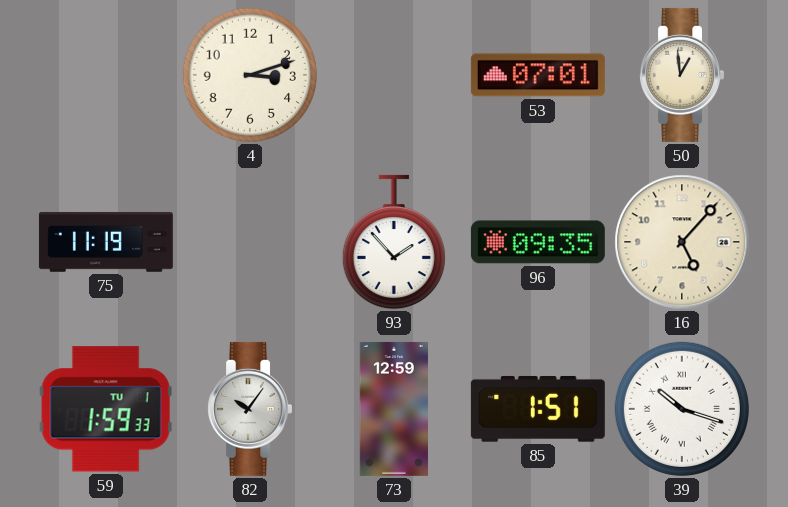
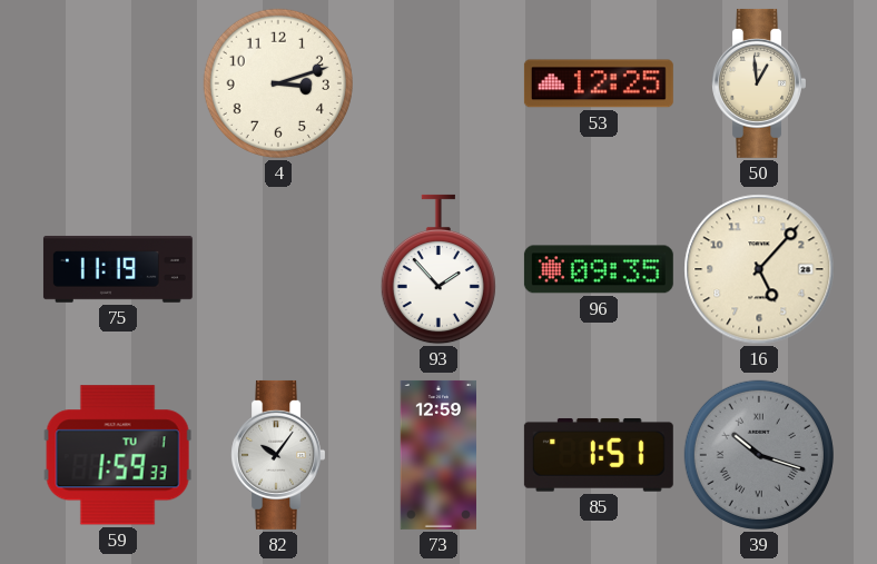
53: 07:01 -> 12:25
39 dial: white -> grey
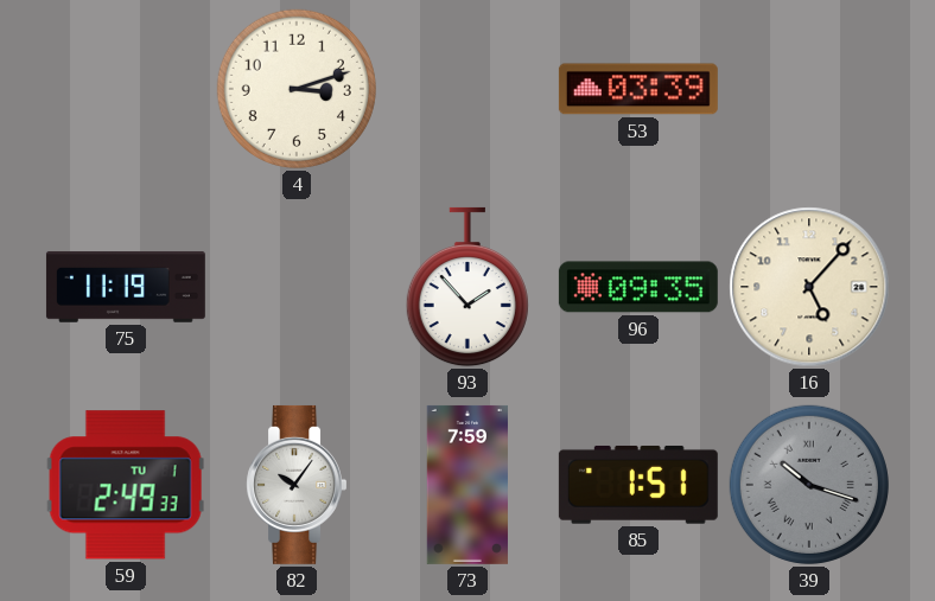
53: 12:25 -> 03:39
50: 12:59 -> none
59: 1:59 -> 2:49
73: 12:59 -> 7:59
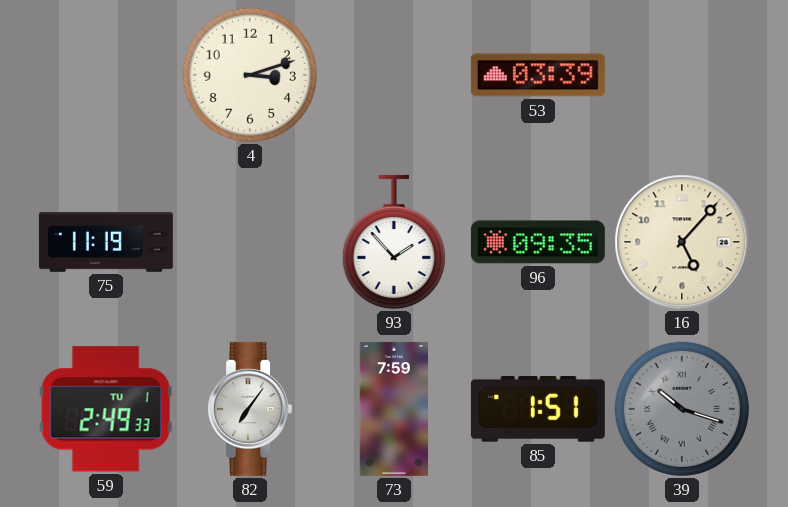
82: 10:06 -> 7:06
